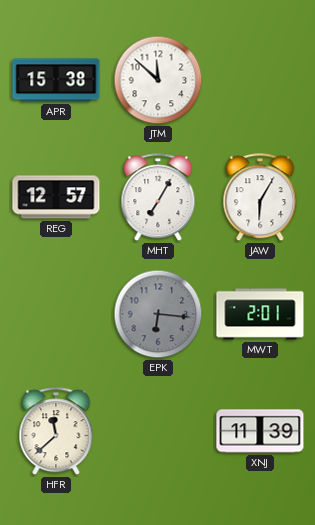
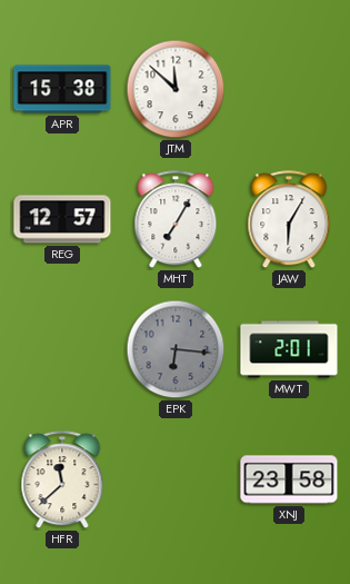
XNJ: 11:39 -> 23:58
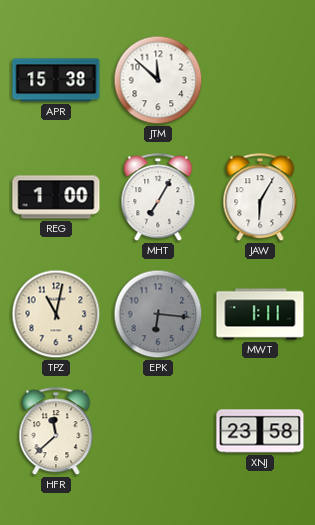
REG: 12:57 -> 1:00
TPZ: none -> 11:02
MWT: 2:01 -> 1:11
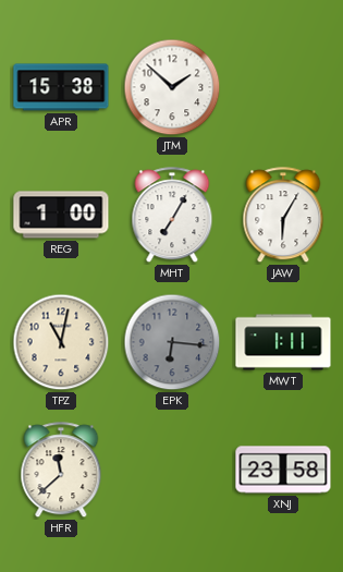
JTM: 11:52 -> 1:52
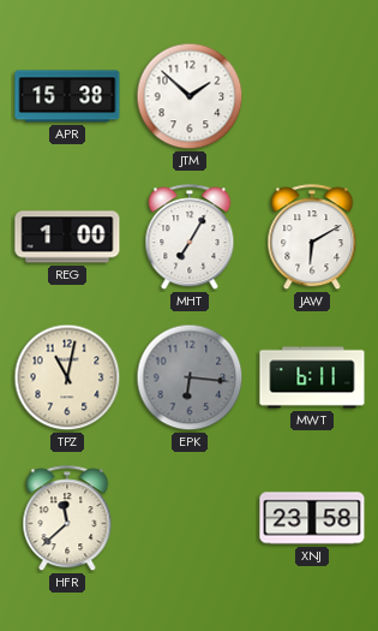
JAW: 6:05 -> 6:10
MWT: 1:11 -> 6:11
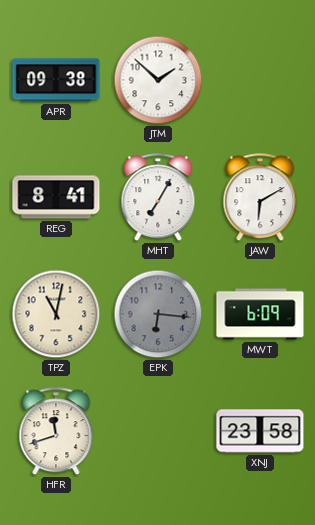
APR: 15:38 -> 09:38
REG: 1:00 -> 8:41
MWT: 6:11 -> 6:09
HFR: 11:38 -> 11:42
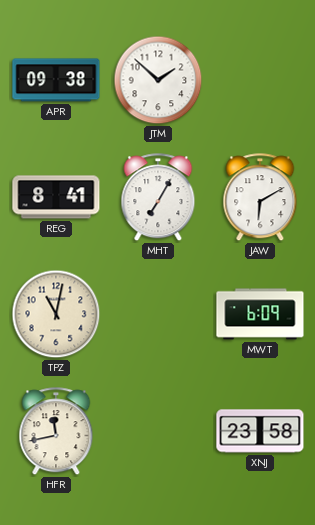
EPK: 6:16 -> none
HFR: 11:42 -> 11:43
